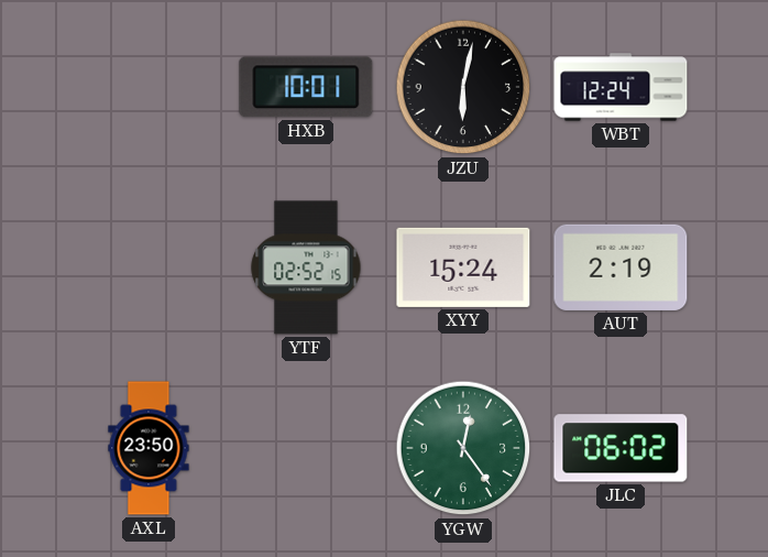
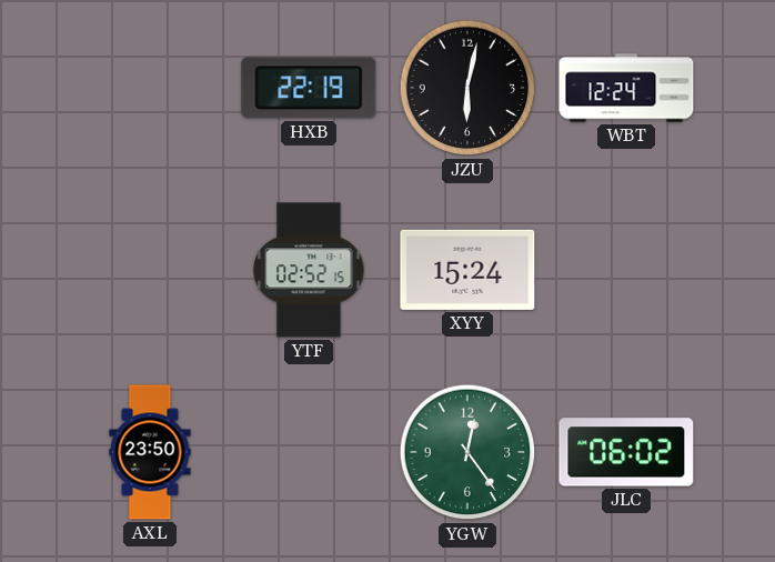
HXB: 10:01 -> 22:19
AUT: 2:19 -> none
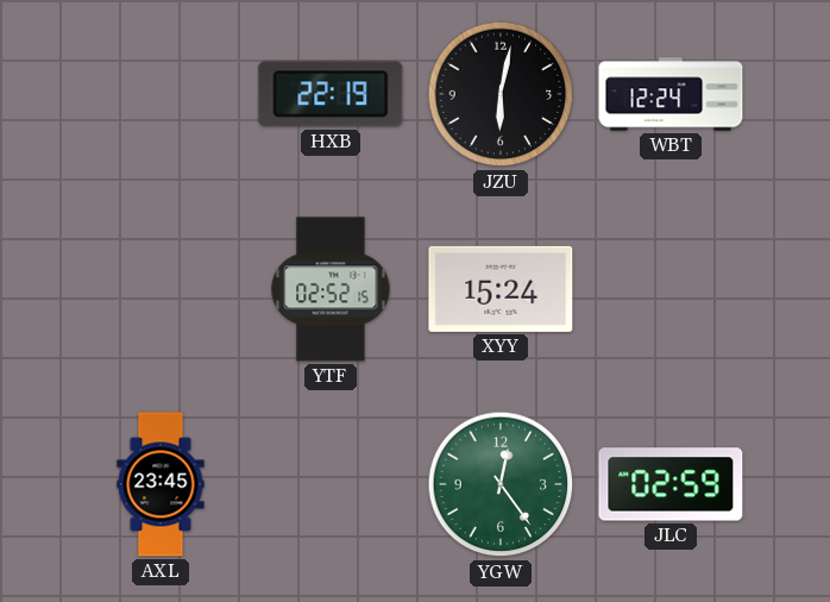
AXL: 23:50 -> 23:45
JLC: 06:02 -> 02:59
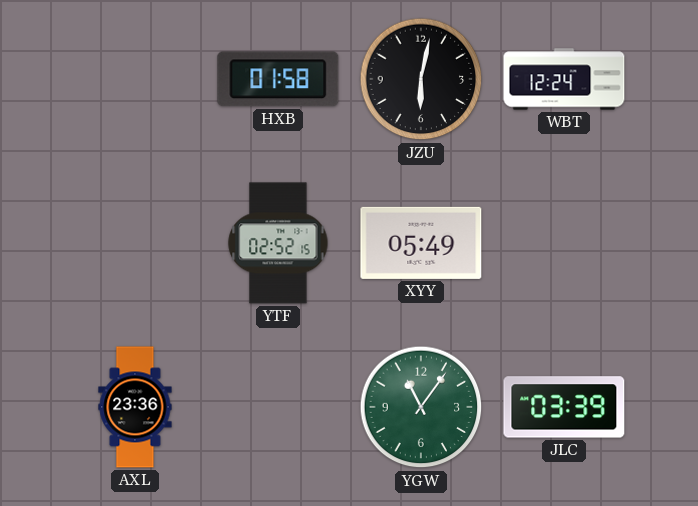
HXB: 22:19 -> 01:58
XYY: 15:24 -> 05:49
AXL: 23:45 -> 23:36
YGW: 12:24 -> 11:06
JLC: 02:59 -> 03:39
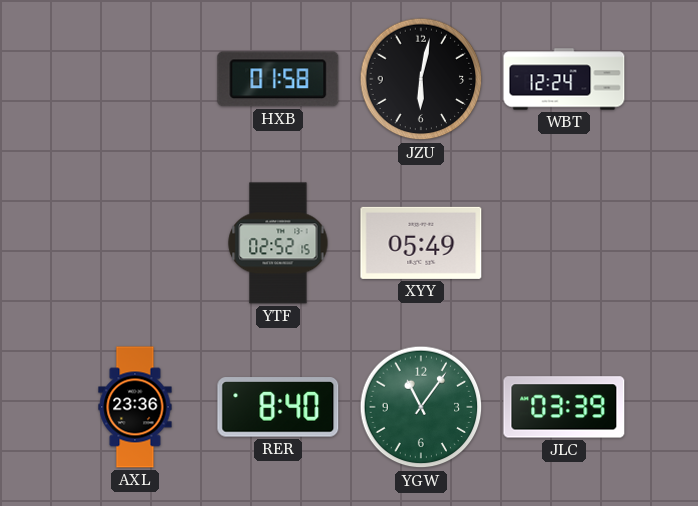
RER: none -> 8:40
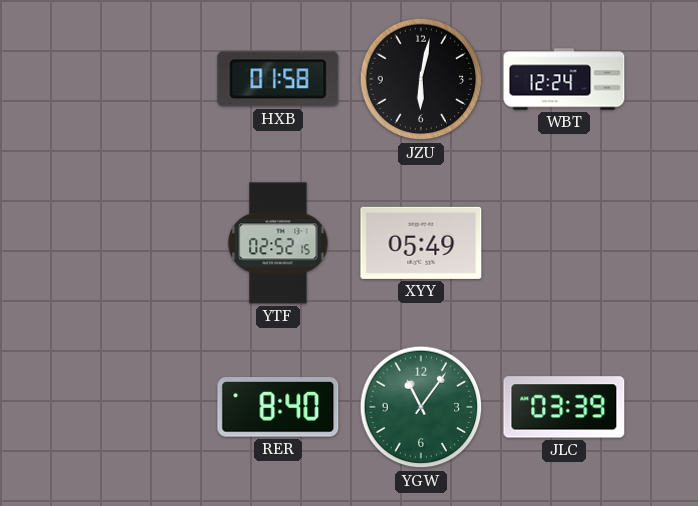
AXL: 23:36 -> none
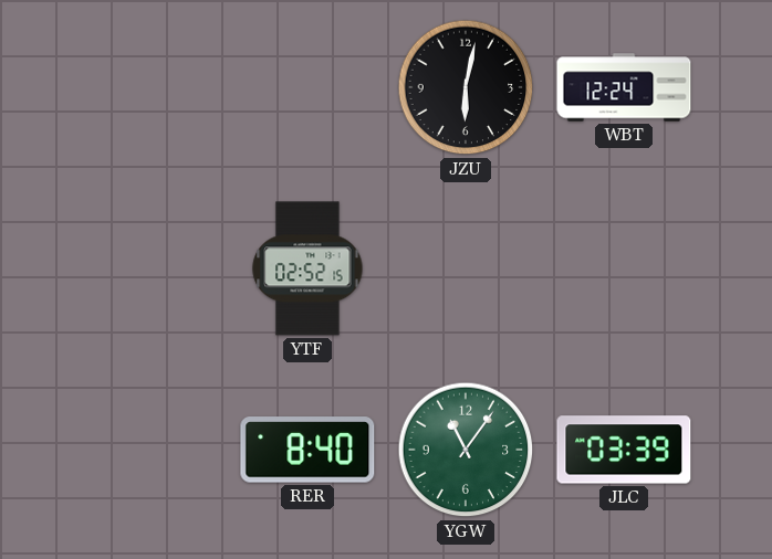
HXB: 01:58 -> none
XYY: 05:49 -> none
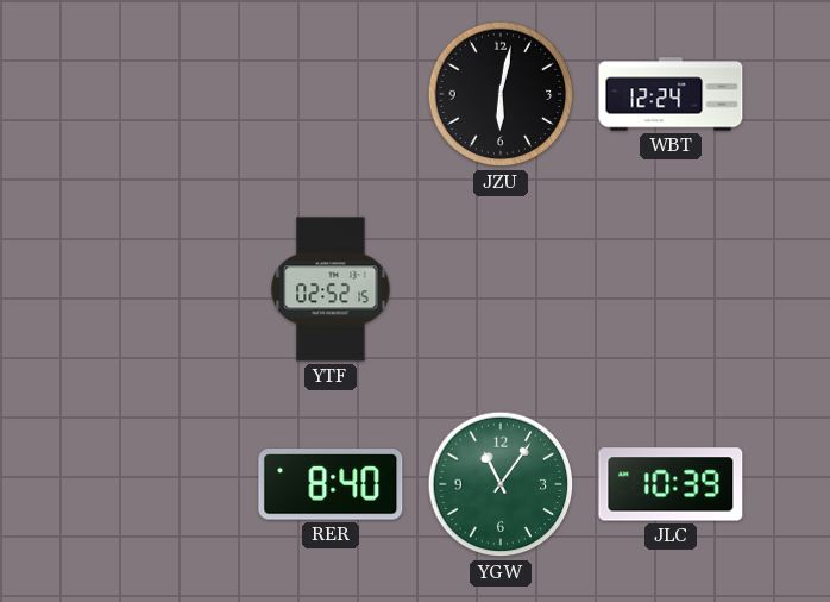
JLC: 03:39 -> 10:39
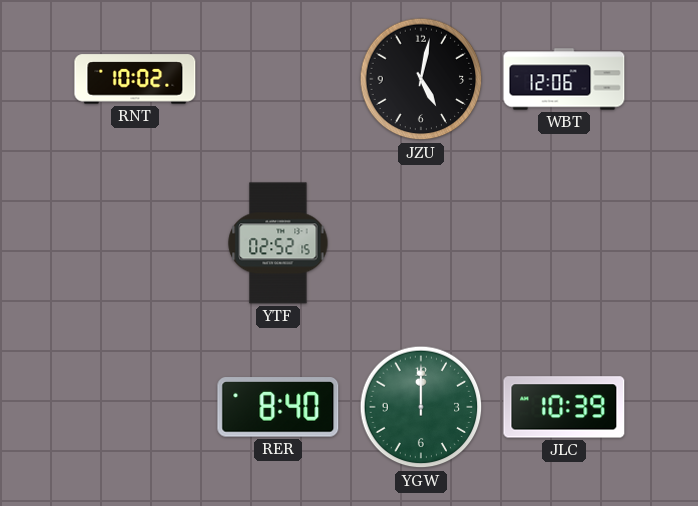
RNT: none -> 10:02
JZU: 6:02 -> 5:02
WBT: 12:24 -> 12:06
YGW: 11:06 -> 12:00
